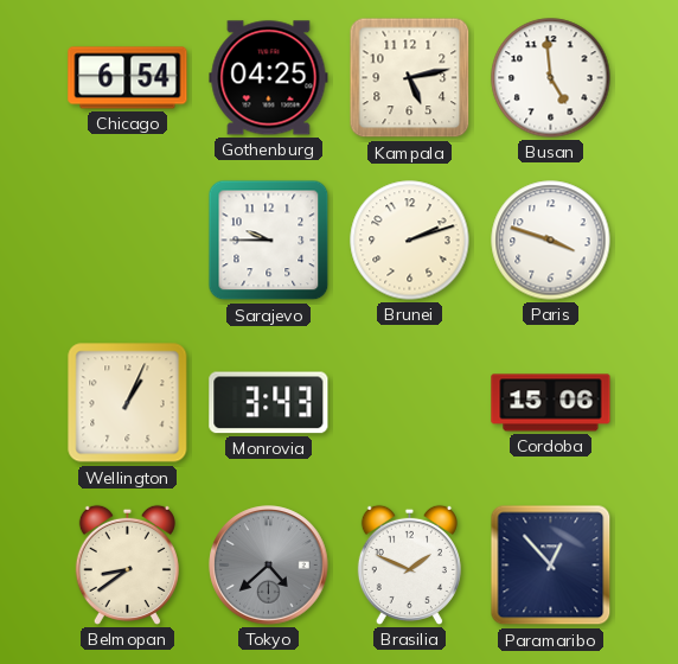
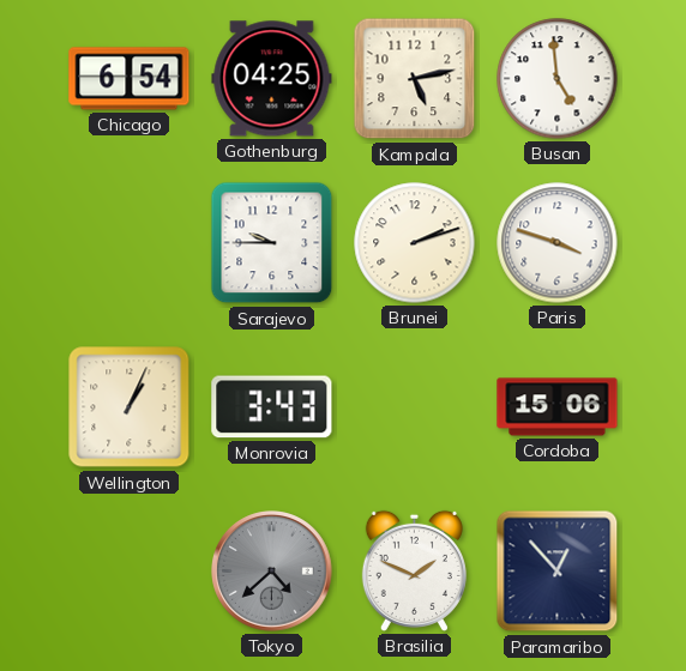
Belmopan: 8:39 -> none
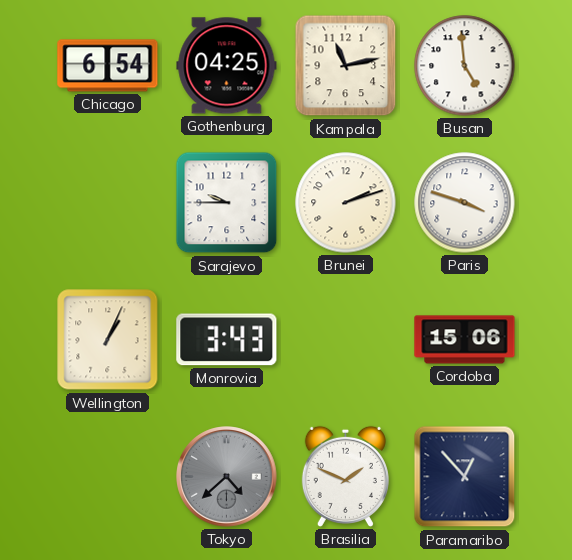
Kampala: 5:13 -> 11:13
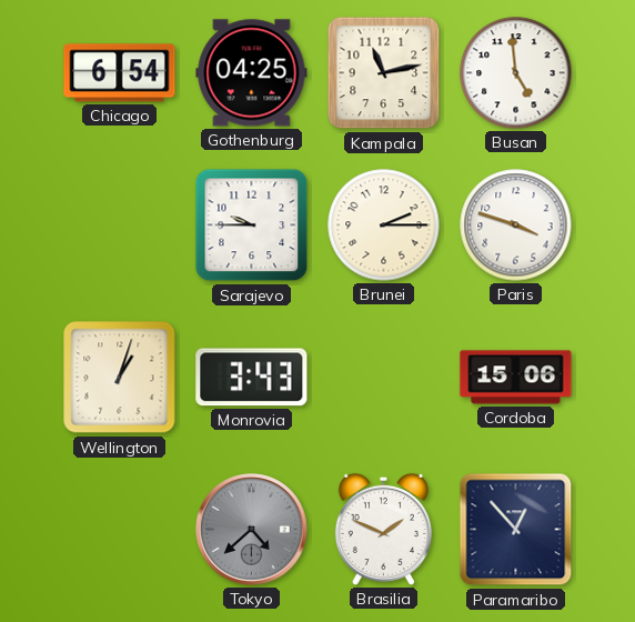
Brunei: 2:12 -> 2:15
Wellington: 1:04 -> 1:03
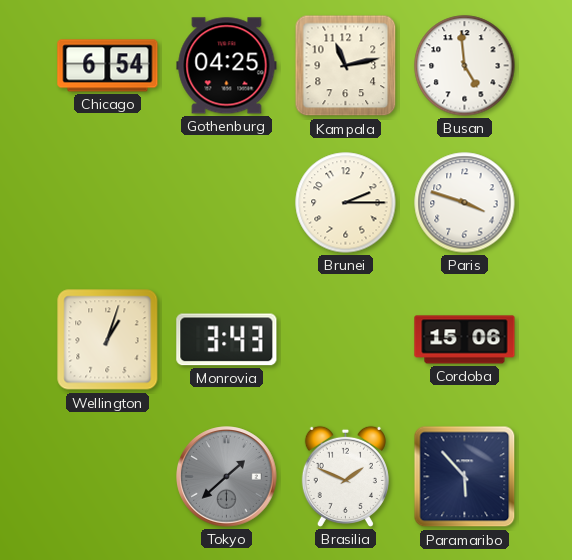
Sarajevo: 9:45 -> none
Tokyo: 4:38 -> 1:38
Paramaribo: 12:53 -> 5:53
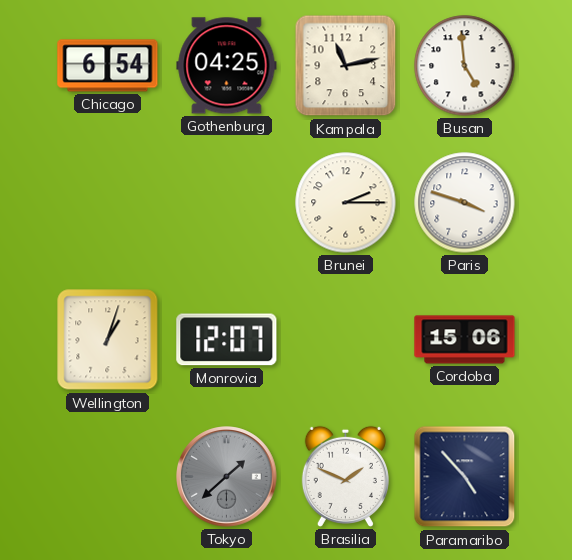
Monrovia: 3:43 -> 12:07
Paramaribo: 5:53 -> 4:53
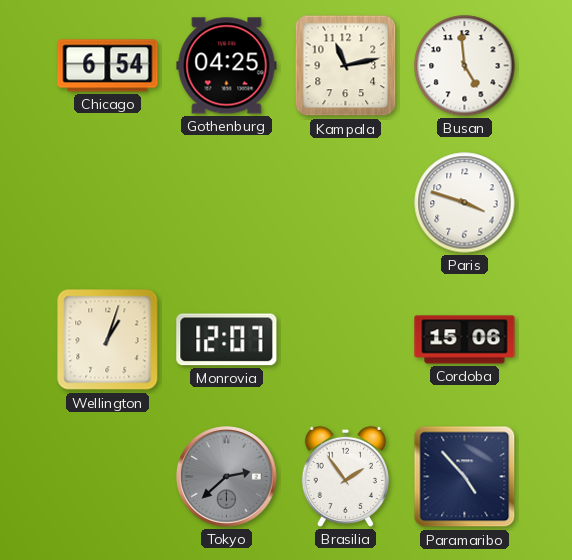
Brunei: 2:15 -> none
Tokyo: 1:38 -> 2:38
Brasilia: 1:49 -> 1:54
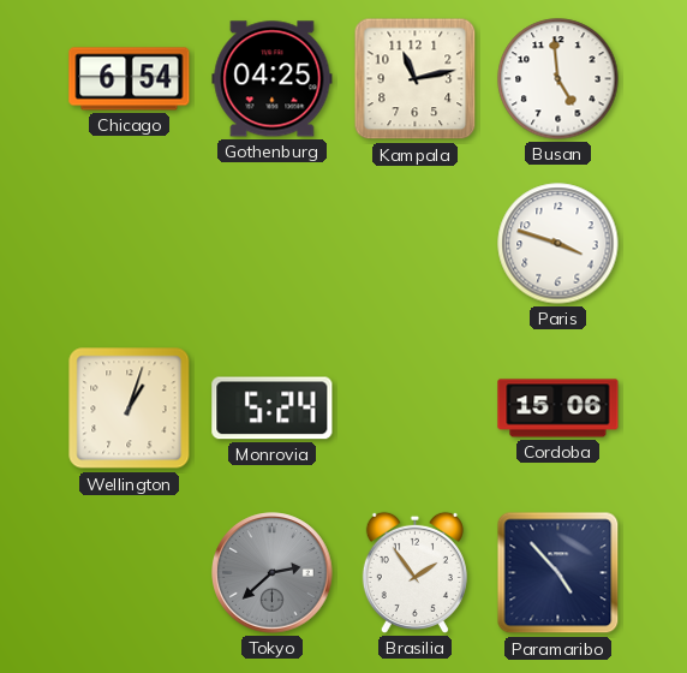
Monrovia: 12:07 -> 5:24
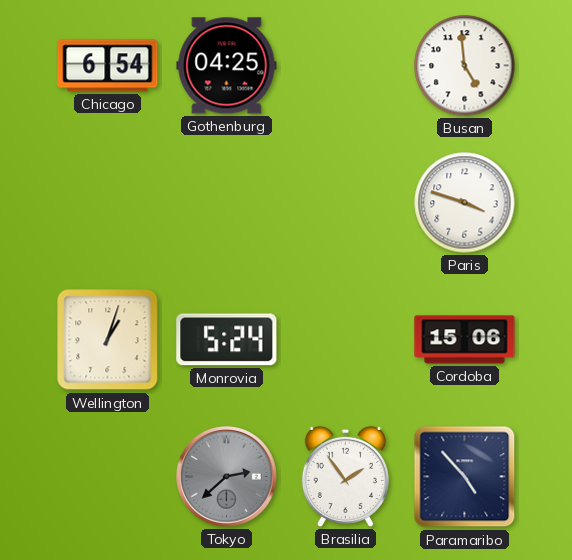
Kampala: 11:13 -> none
